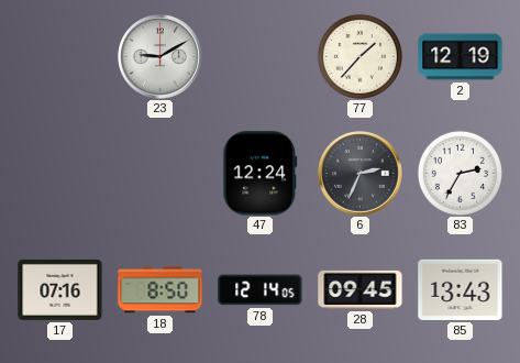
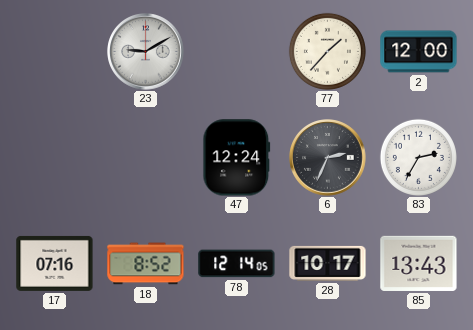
2: 12:19 -> 12:00
18: 8:50 -> 8:52
28: 09:45 -> 10:17
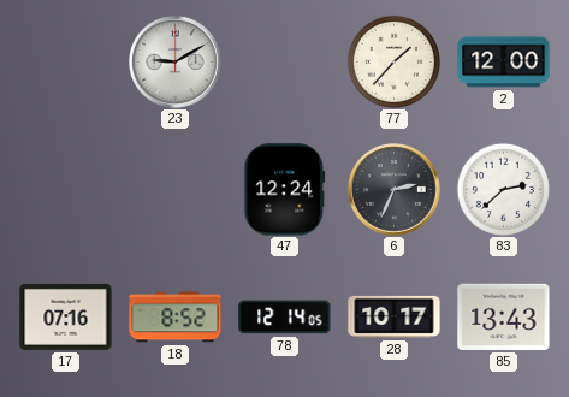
83: 2:35 -> 2:38
